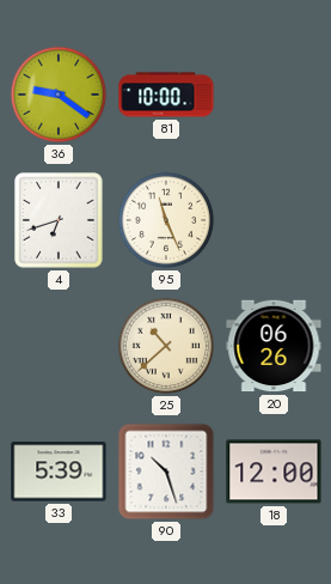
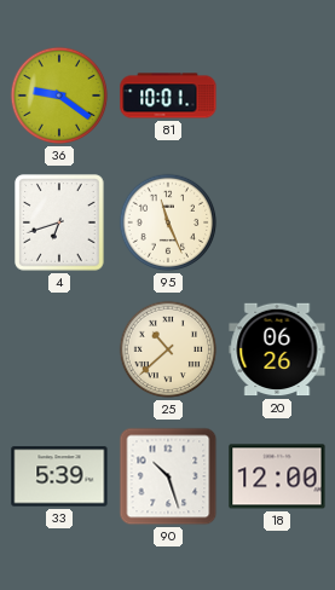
81: 10:00 -> 10:01
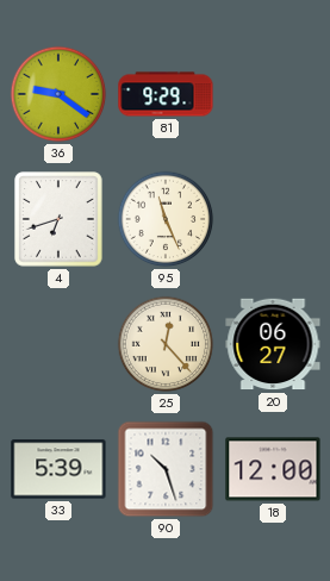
81: 10:01 -> 9:29
25: 10:38 -> 12:23
20: 06:26 -> 06:27
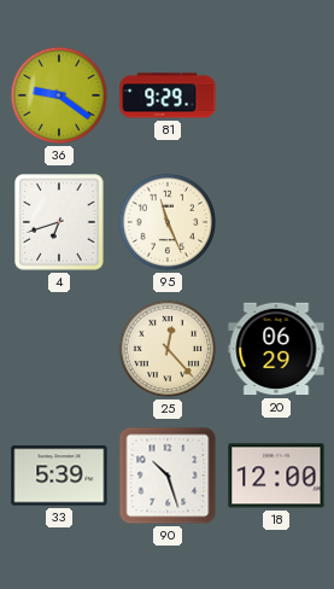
20: 06:27 -> 06:29
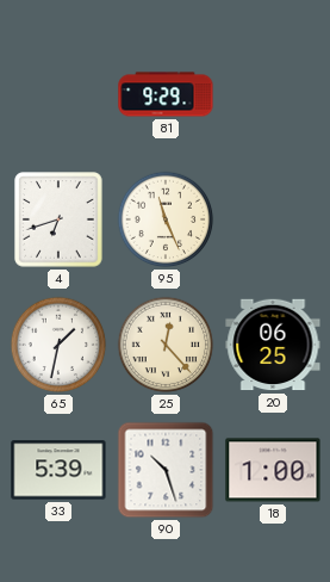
36: 9:21 -> none
65: none -> 1:32
20: 06:29 -> 06:25
18: 12:00 -> 1:00
